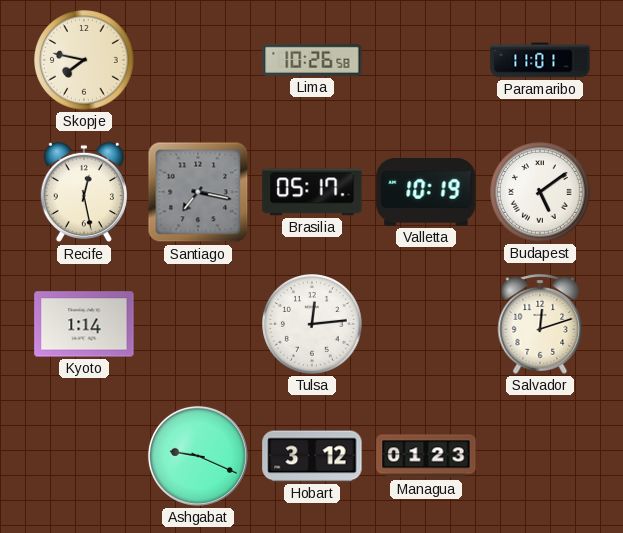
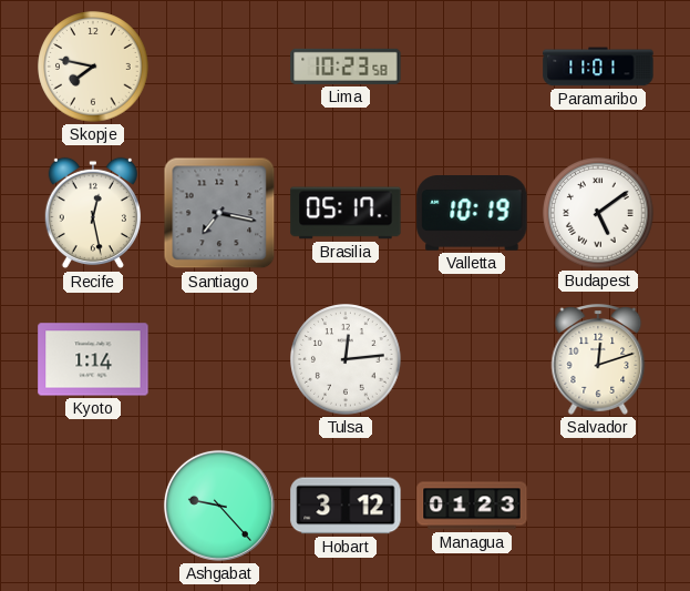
Lima: 10:26 -> 10:23
Ashgabat: 9:19 -> 9:23
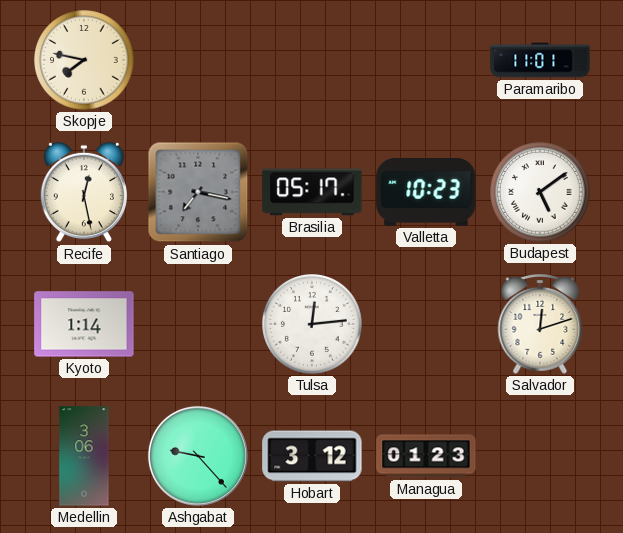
Lima: 10:23 -> none
Valletta: 10:19 -> 10:23
Medellin: none -> 3:06
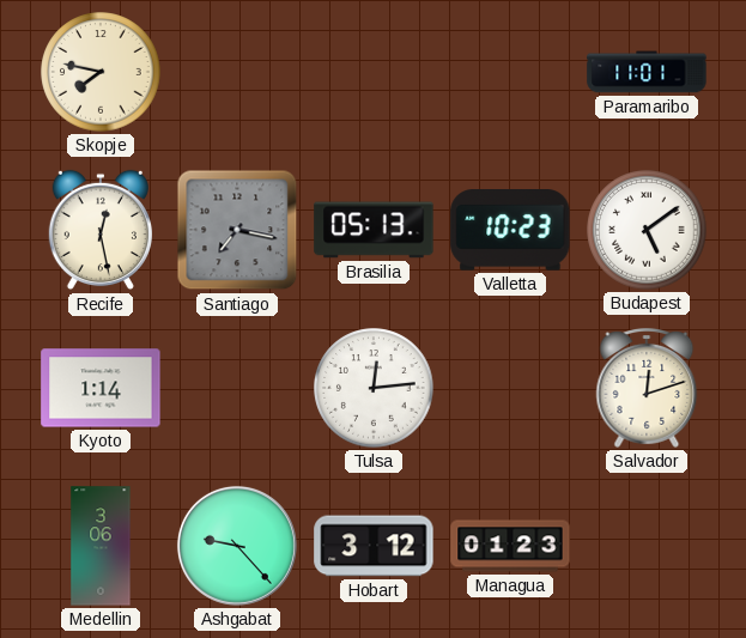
Brasilia: 05:17 -> 05:13
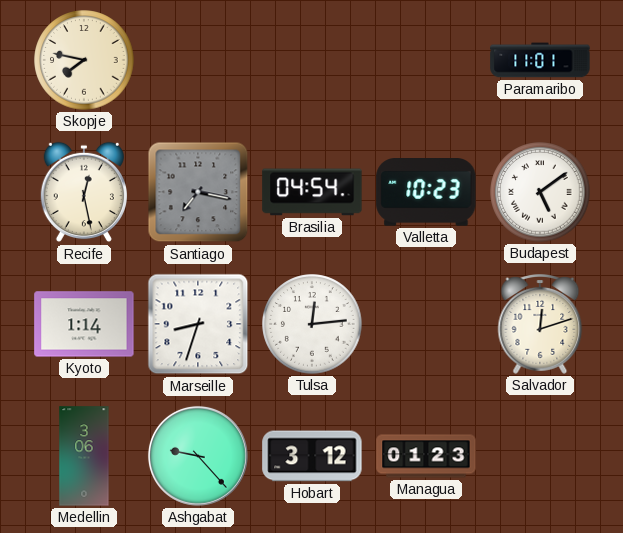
Brasilia: 05:13 -> 04:54
Marseille: none -> 8:33
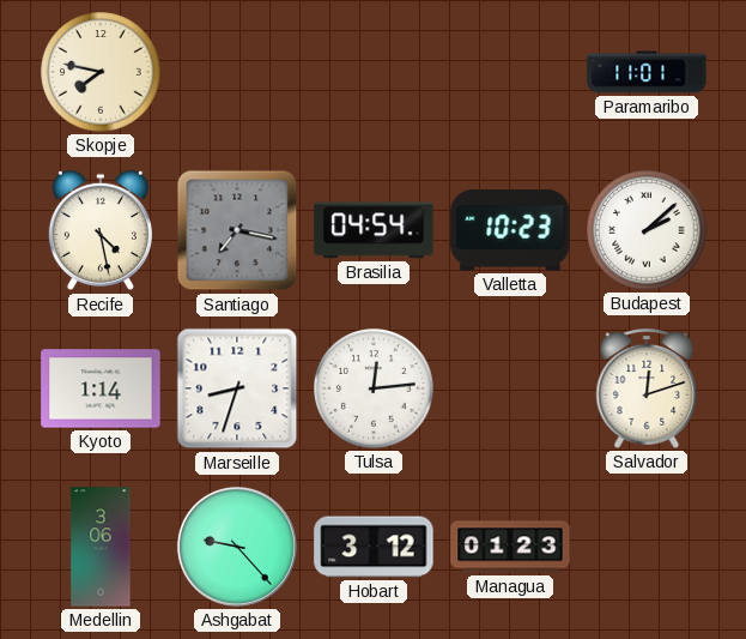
Recife: 12:28 -> 4:28
Budapest: 5:09 -> 2:08
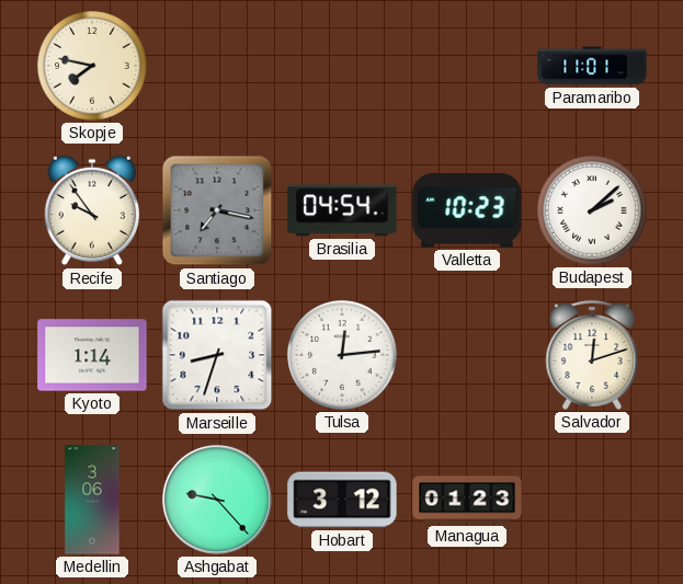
Recife: 4:28 -> 9:54
